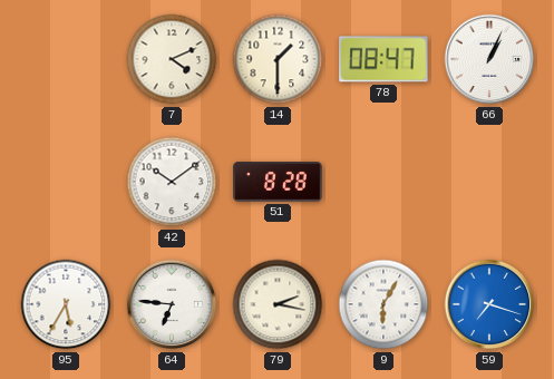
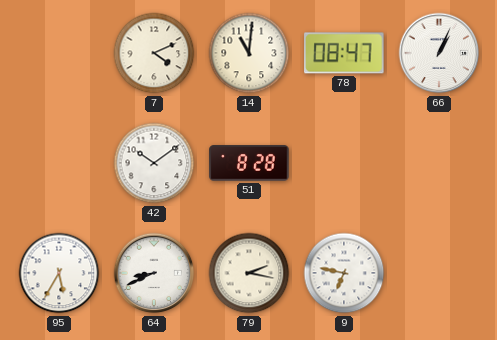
14: 1:30 -> 11:01
64: 6:46 -> 8:41
9: 6:05 -> 6:47
59: 7:18 -> none
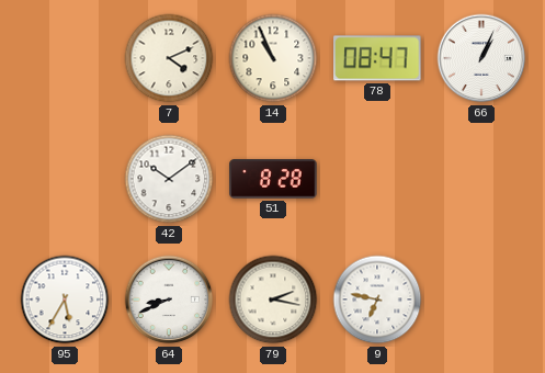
14: 11:01 -> 10:56
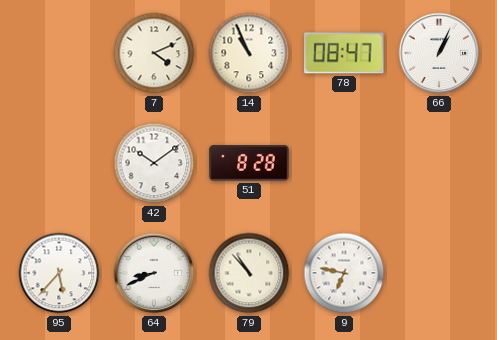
95: 5:35 -> 5:37
79: 2:17 -> 10:53
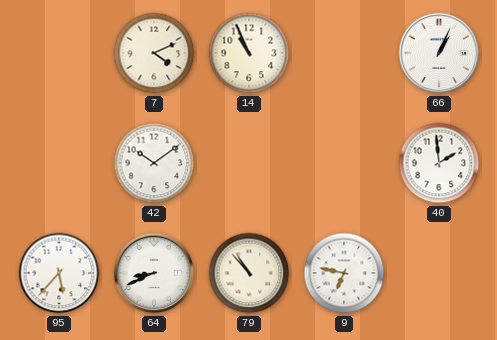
78: 08:47 -> none
51: 8:28 -> none
40: none -> 1:59
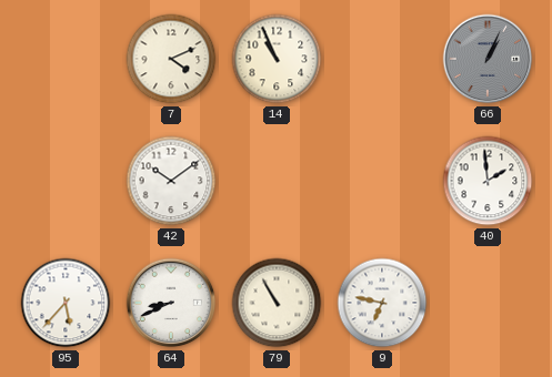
66 dial: white -> grey
79: 10:53 -> 10:55
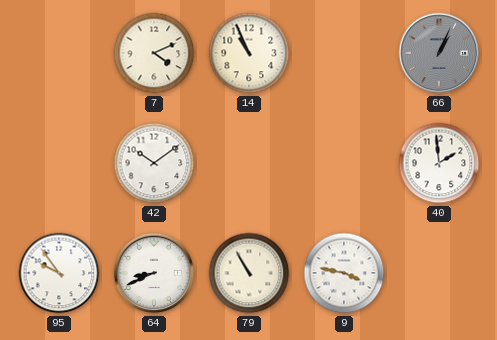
95: 5:37 -> 9:54
9: 6:47 -> 3:47
